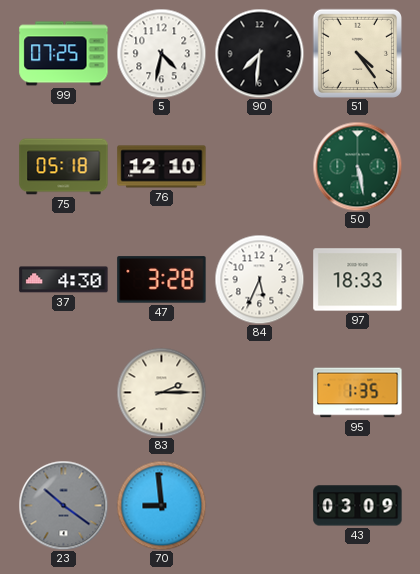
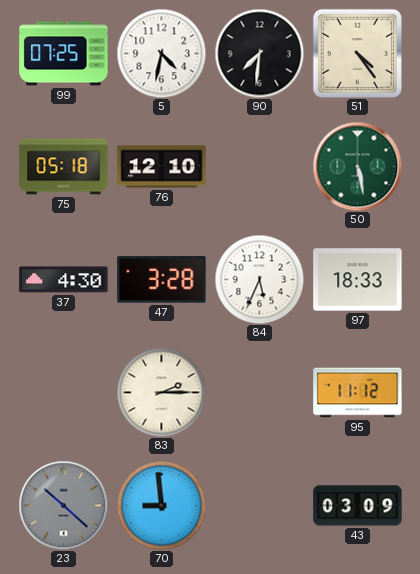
95: 1:35 -> 11:12
23: 10:21 -> 10:22
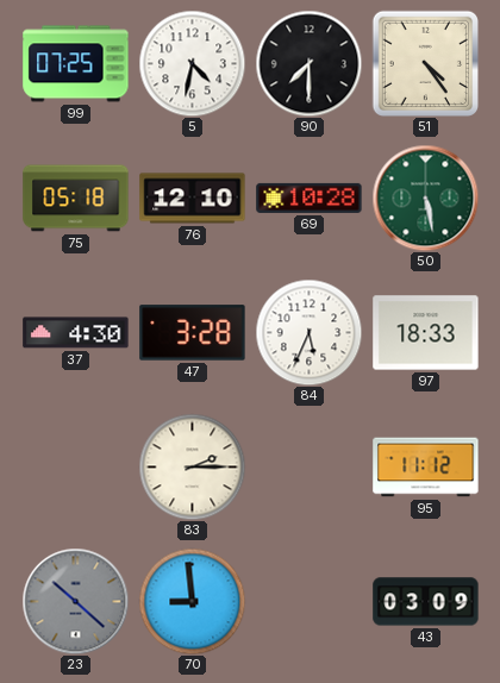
90: 7:31 -> 7:30
69: none -> 10:28
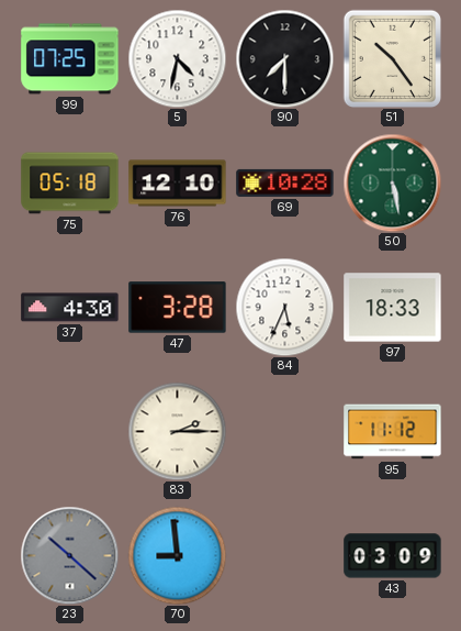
51: 4:24 -> 10:24
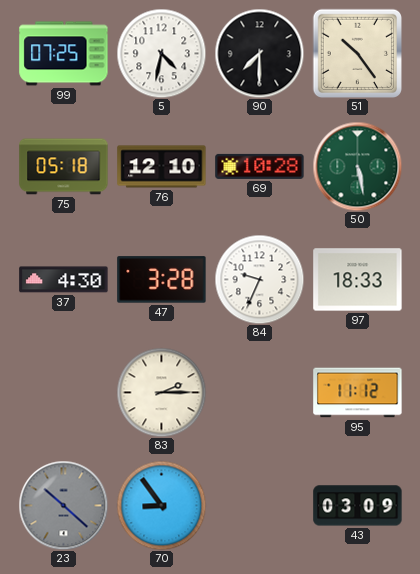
84: 5:34 -> 9:34
70: 8:59 -> 8:54
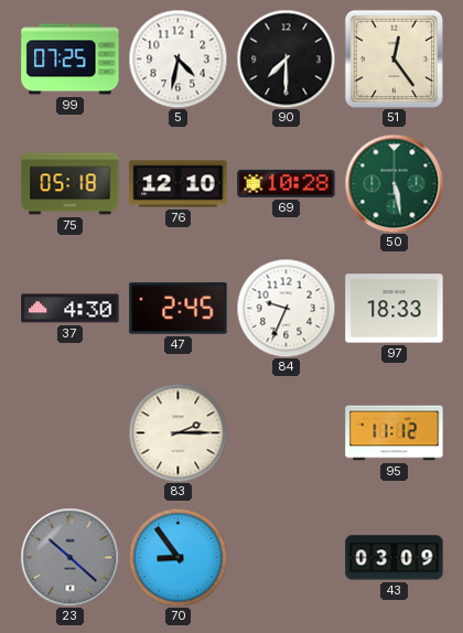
51: 10:24 -> 12:24
47: 3:28 -> 2:45
